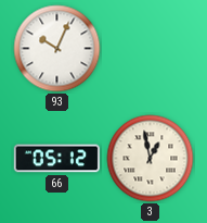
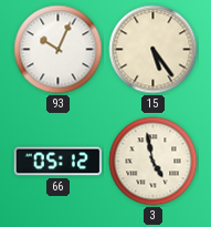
15: none -> 5:24
3: 12:58 -> 4:58
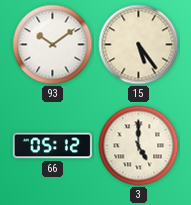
93: 10:04 -> 10:09
3: 4:58 -> 5:00
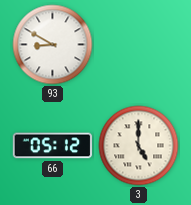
93: 10:09 -> 8:50
15: 5:24 -> none
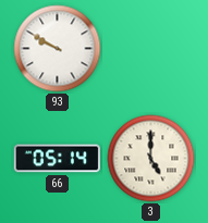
93: 8:50 -> 9:50
66: 05:12 -> 05:14
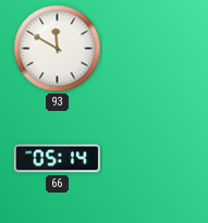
93: 9:50 -> 11:50
3: 5:00 -> none
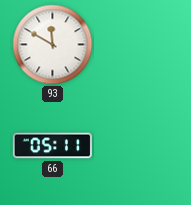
66: 05:14 -> 05:11
